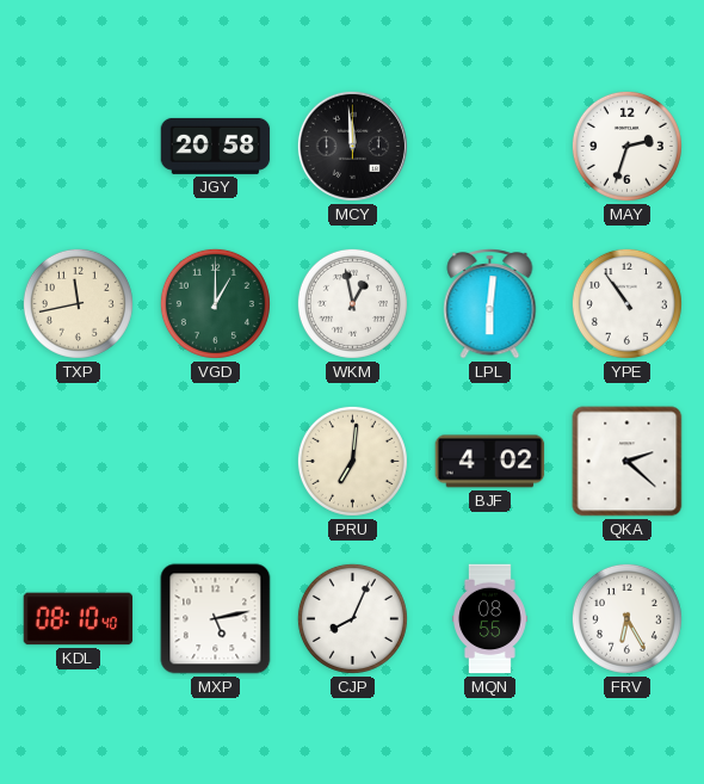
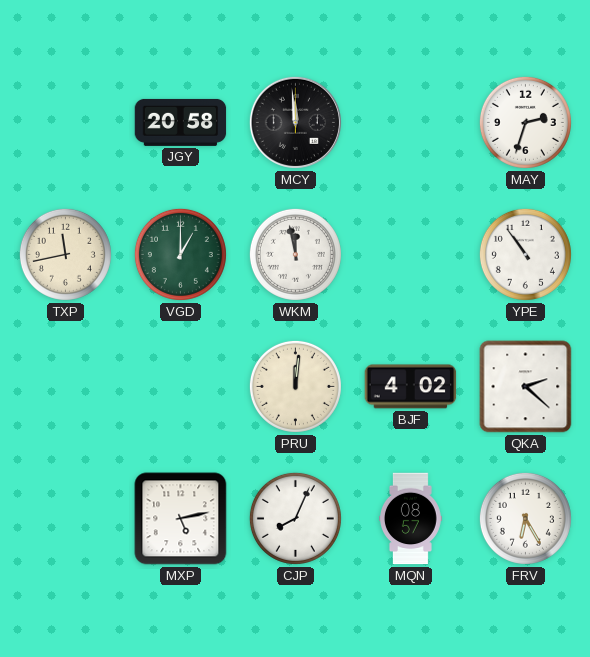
WKM: 12:58 -> 11:58
LPL: 6:01 -> none
PRU: 7:01 -> 12:01
KDL: 08:10 -> none
MQN: 08:55 -> 08:57
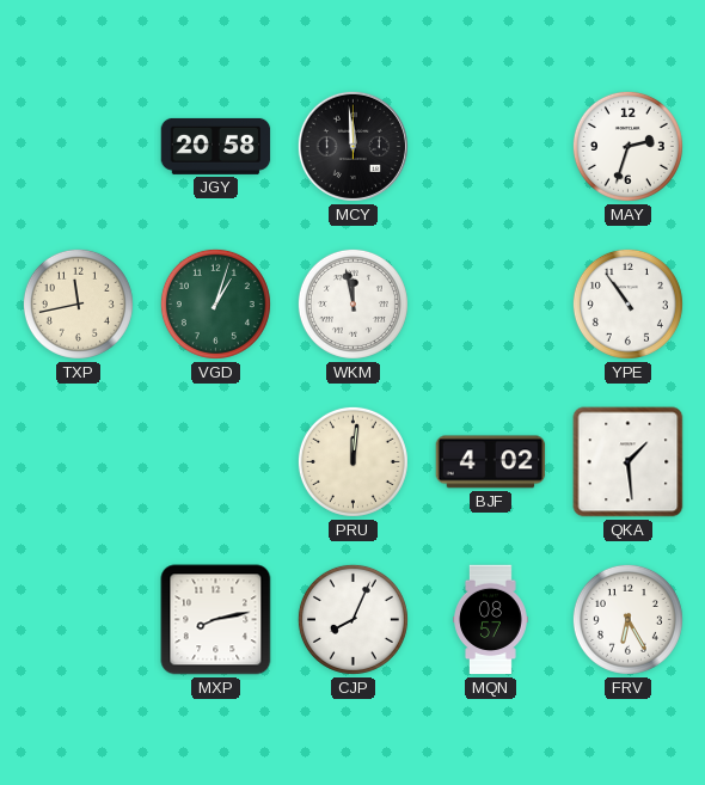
VGD: 1:00 -> 1:03
QKA: 2:22 -> 1:29
MXP: 5:13 -> 8:13
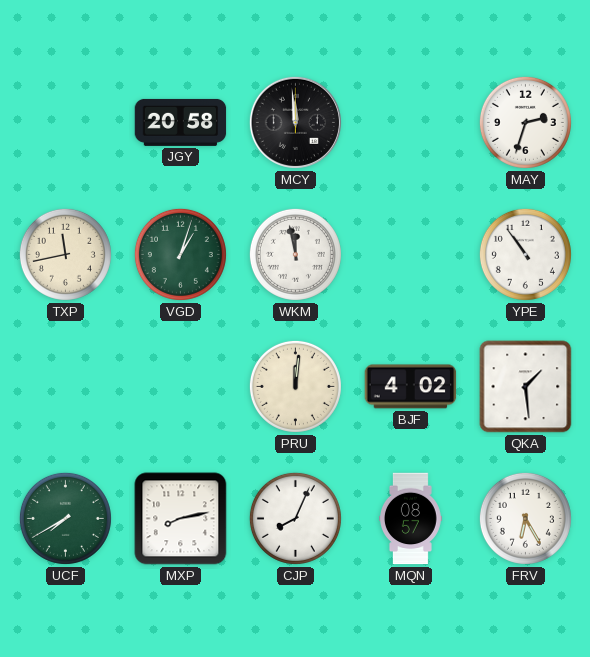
UCF: none -> 7:40
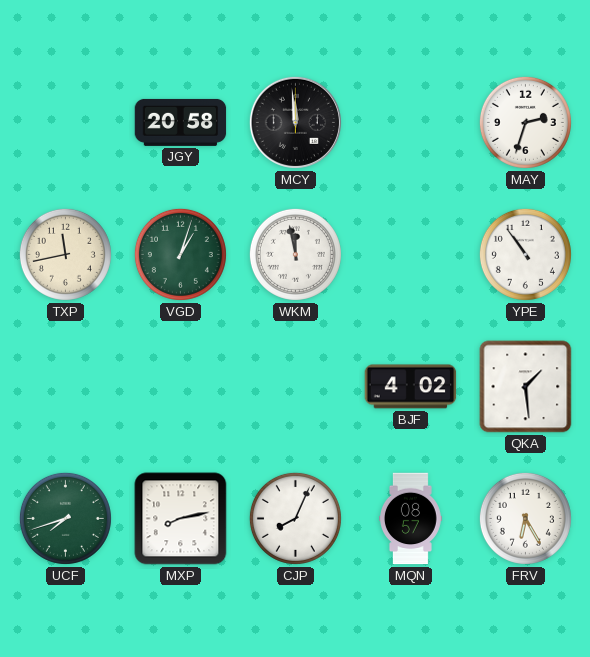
PRU: 12:01 -> none
UCF: 7:40 -> 7:42
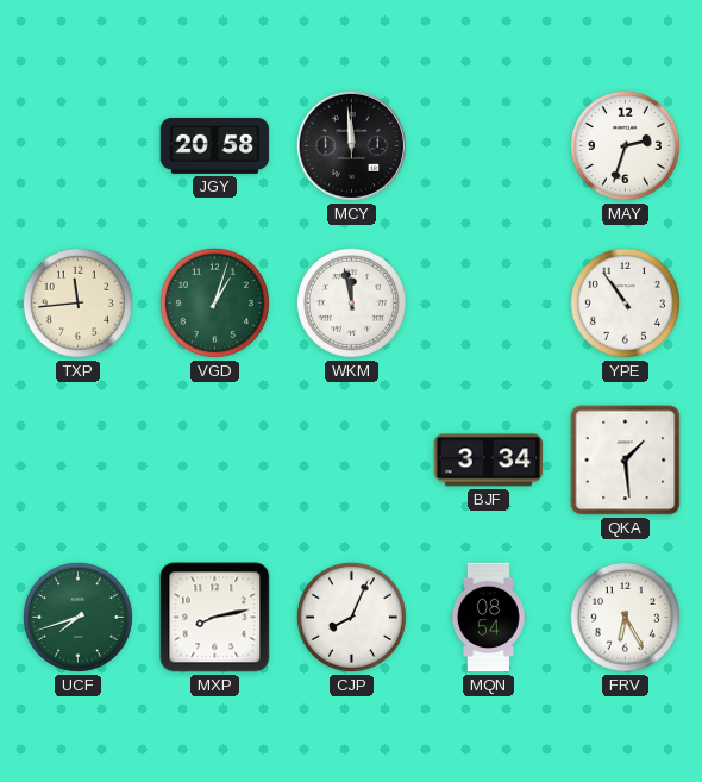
TXP: 11:43 -> 11:44
BJF: 4:02 -> 3:34
MQN: 08:57 -> 08:54
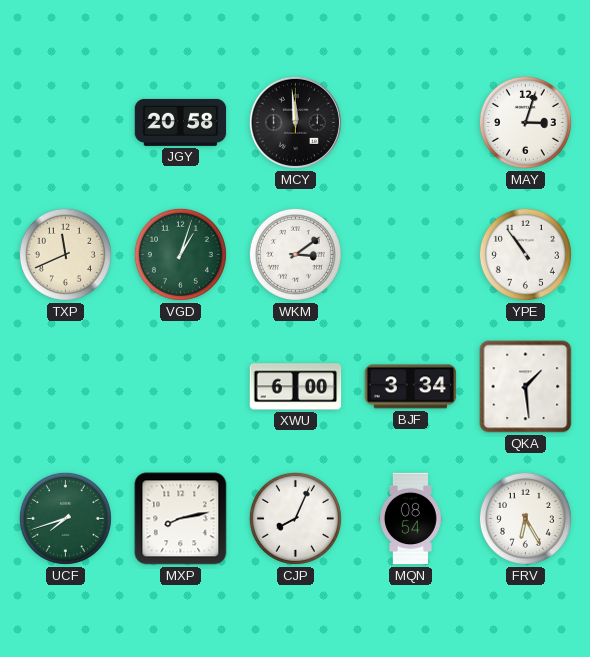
MAY: 2:33 -> 3:03
TXP: 11:44 -> 11:41
WKM: 11:58 -> 3:09
XWU: none -> 6:00
